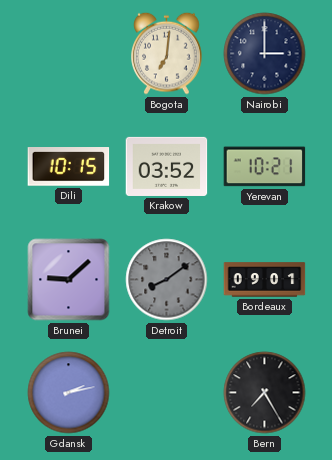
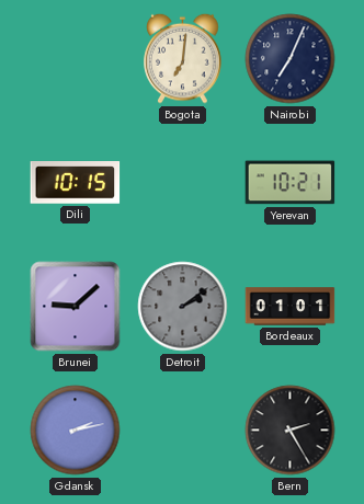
Nairobi: 3:00 -> 7:04
Krakow: 03:52 -> none
Detroit: 8:09 -> 2:09
Bordeaux: 09:01 -> 01:01
Bern: 7:25 -> 2:25
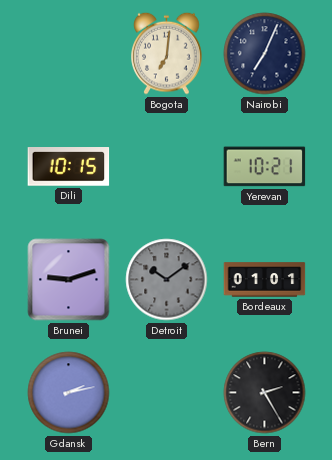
Brunei: 9:08 -> 9:12
Detroit: 2:09 -> 10:09
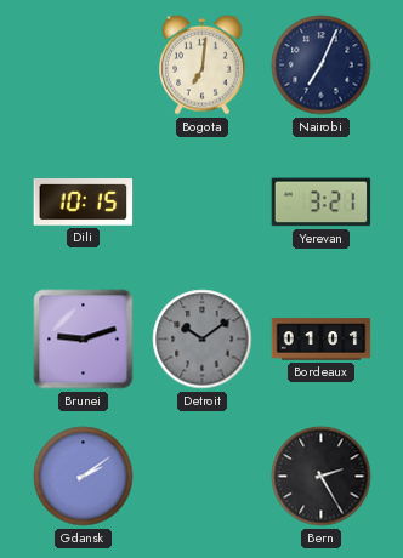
Yerevan: 10:21 -> 3:21
Gdansk: 2:13 -> 2:09
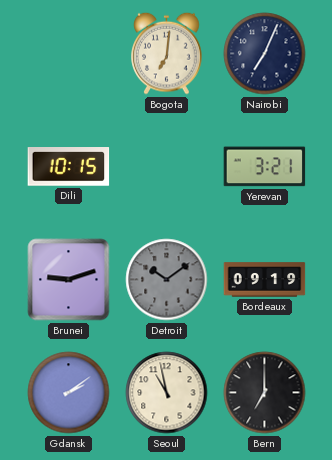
Bordeaux: 01:01 -> 09:19
Seoul: none -> 10:58
Bern: 2:25 -> 7:00
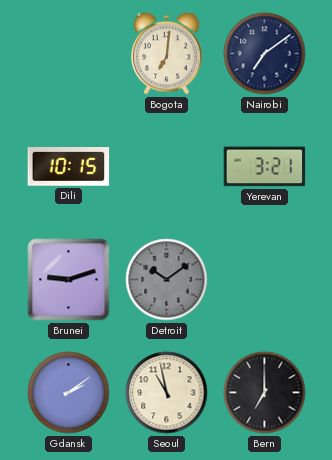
Nairobi: 7:04 -> 7:09
Bordeaux: 09:19 -> none
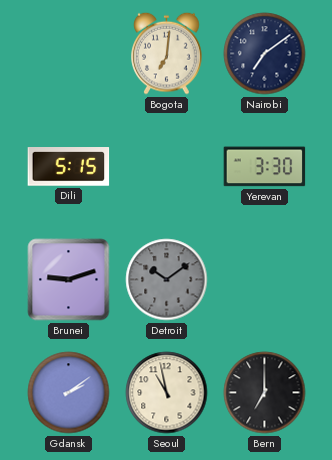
Dili: 10:15 -> 5:15
Yerevan: 3:21 -> 3:30
